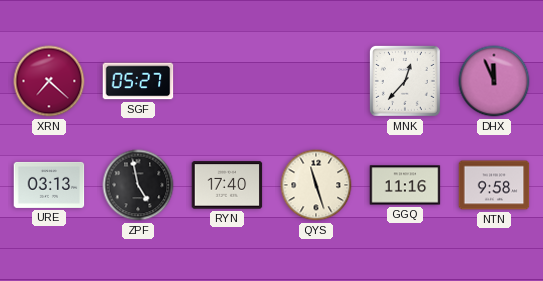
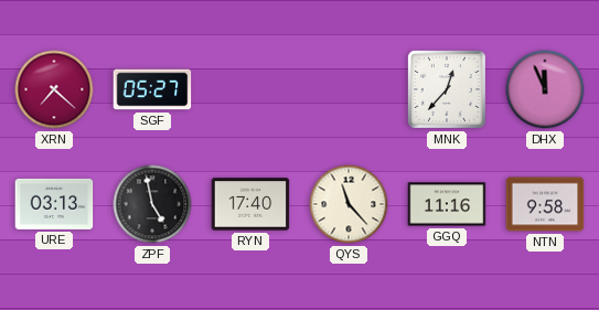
QYS: 11:27 -> 11:23
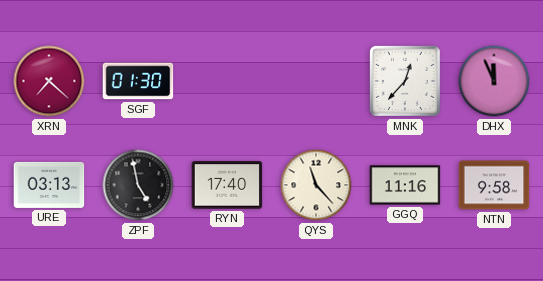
SGF: 05:27 -> 01:30
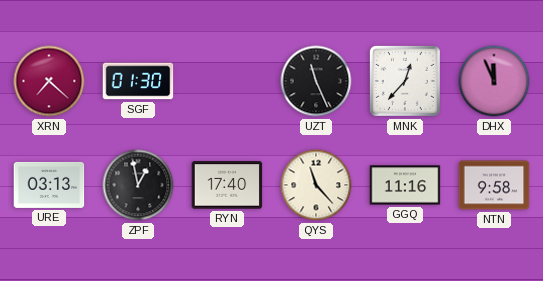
UZT: none -> 11:26
ZPF: 4:58 -> 12:58
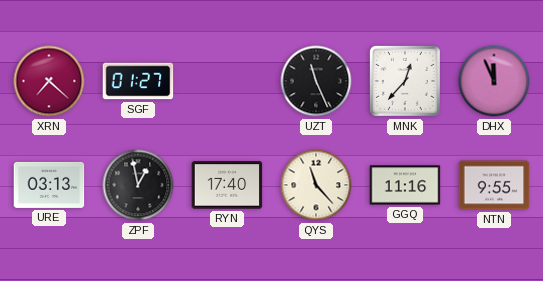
SGF: 01:30 -> 01:27
NTN: 9:58 -> 9:55
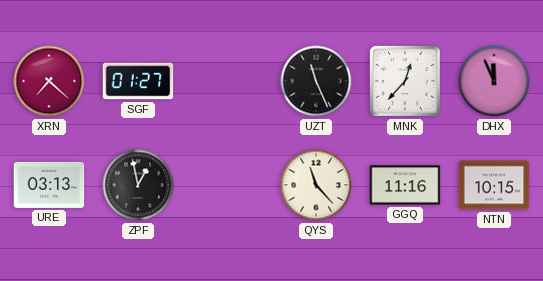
RYN: 17:40 -> none
NTN: 9:55 -> 10:15
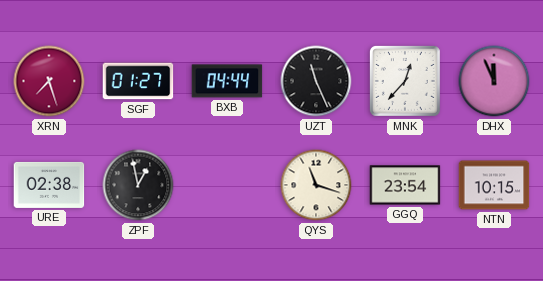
XRN: 7:22 -> 7:27
BXB: none -> 04:44
URE: 03:13 -> 02:38
QYS: 11:23 -> 11:18
GGQ: 11:16 -> 23:54
